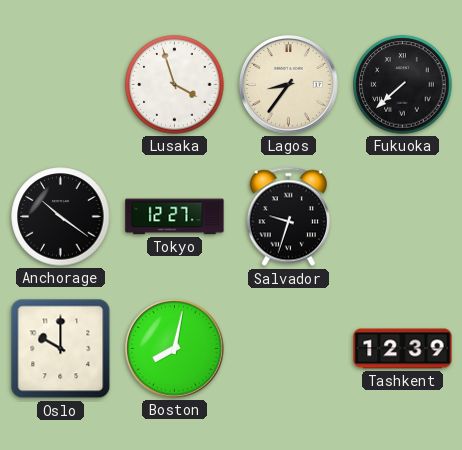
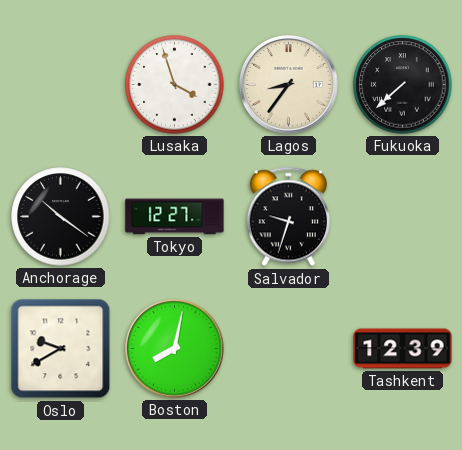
Oslo: 10:00 -> 9:40
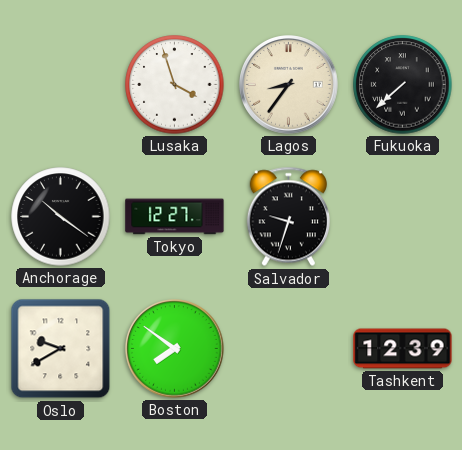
Boston: 8:02 -> 7:51
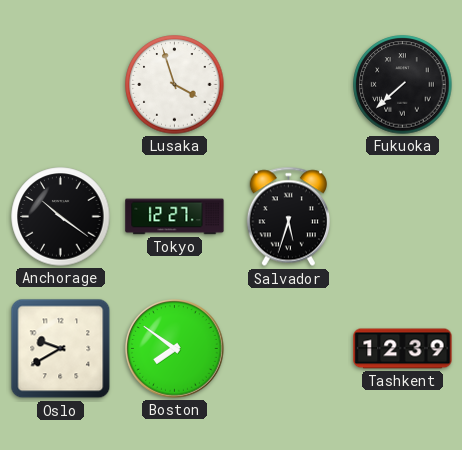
Lagos: 8:36 -> none
Salvador: 9:33 -> 5:33
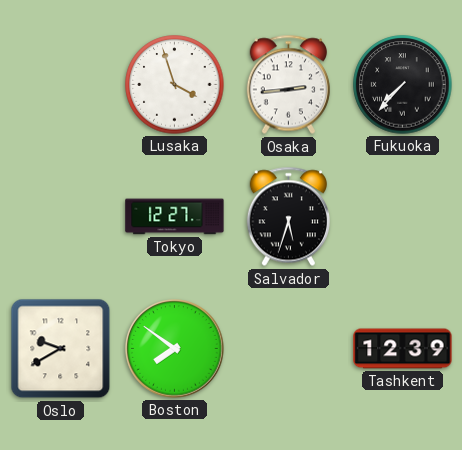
Osaka: none -> 2:44
Fukuoka: 7:38 -> 7:37
Anchorage: 10:21 -> none
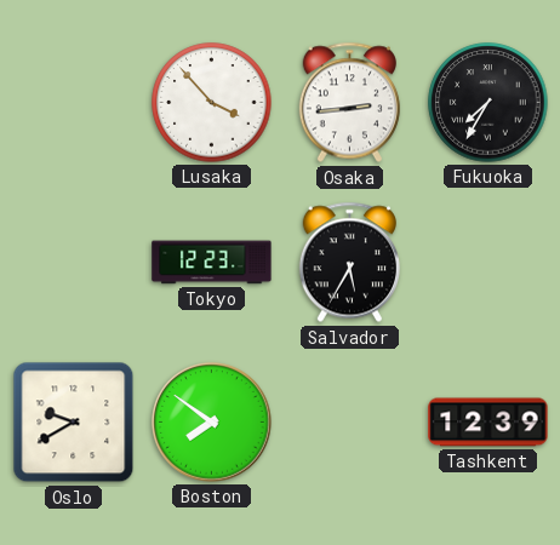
Lusaka: 3:57 -> 3:53
Fukuoka: 7:37 -> 7:35
Tokyo: 12:27 -> 12:23
Salvador: 5:33 -> 5:35
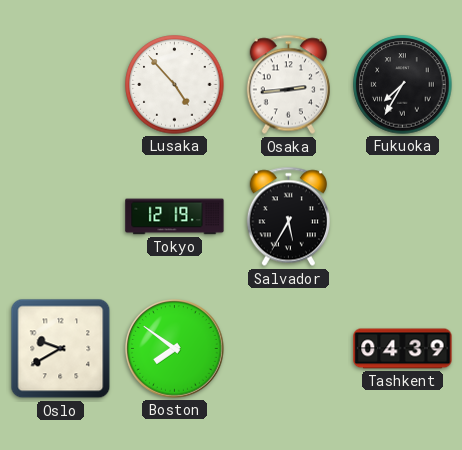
Lusaka: 3:53 -> 4:53
Tokyo: 12:23 -> 12:19
Tashkent: 12:39 -> 04:39
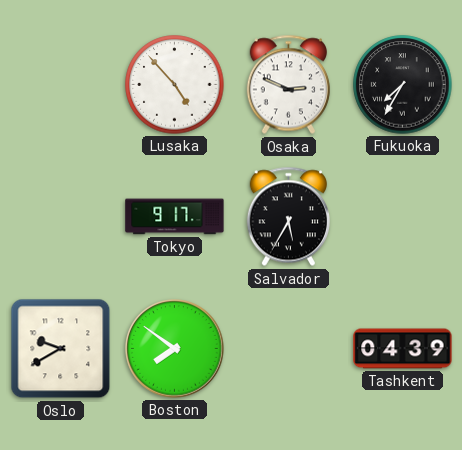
Osaka: 2:44 -> 2:49
Tokyo: 12:19 -> 9:17
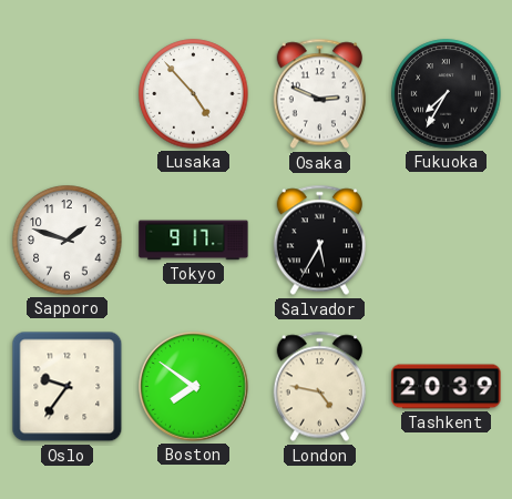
Sapporo: none -> 1:48
Oslo: 9:40 -> 9:36
London: none -> 4:47
Tashkent: 04:39 -> 20:39
